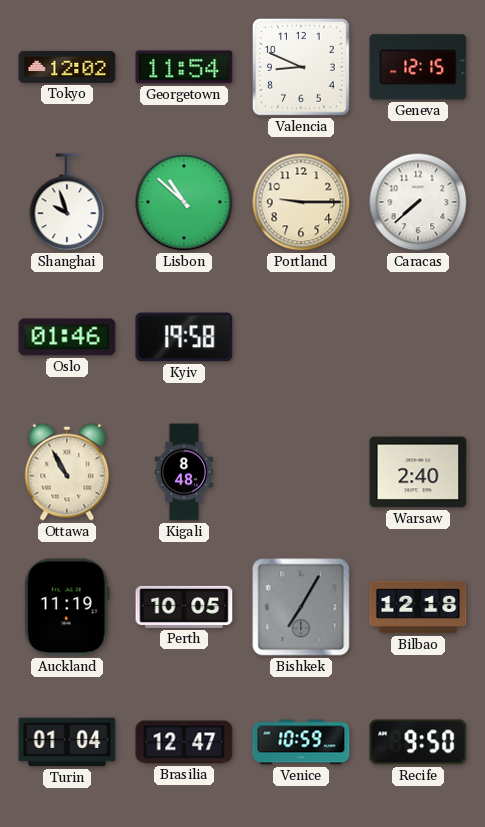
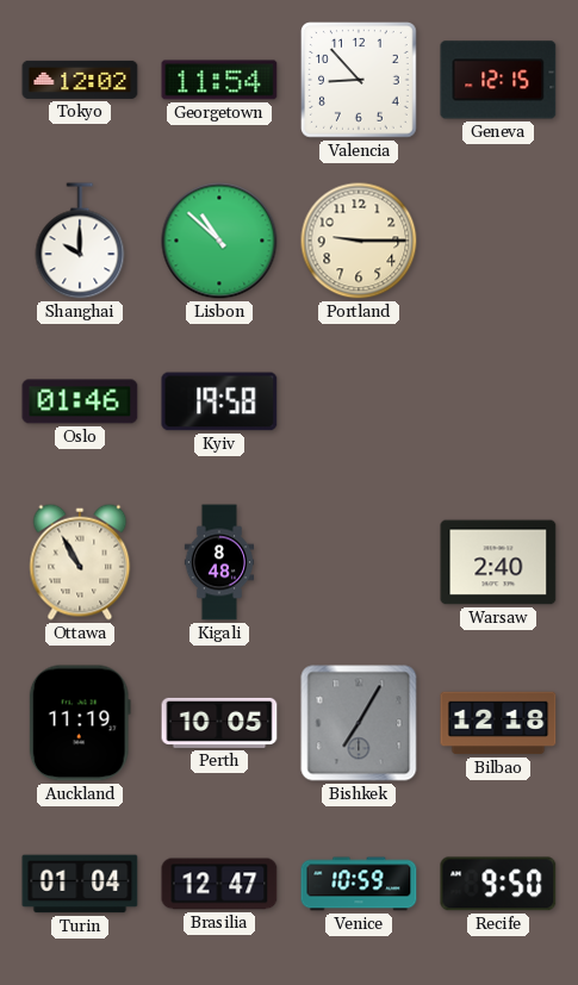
Valencia: 8:49 -> 8:53
Shanghai: 9:57 -> 10:00
Caracas: 7:38 -> none
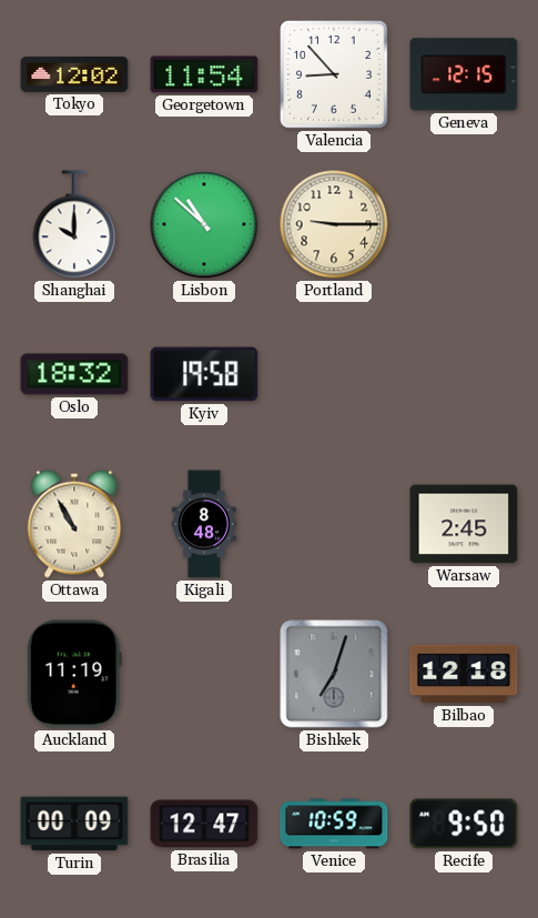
Oslo: 01:46 -> 18:32
Warsaw: 2:40 -> 2:45
Perth: 10:05 -> none
Bishkek: 7:05 -> 7:03
Turin: 01:04 -> 00:09
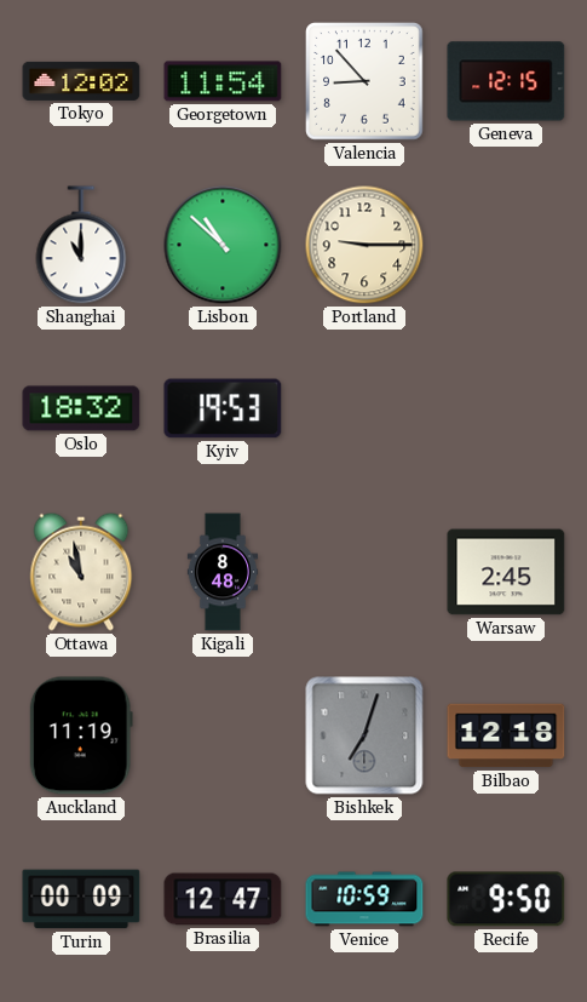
Shanghai: 10:00 -> 11:00
Kyiv: 19:58 -> 19:53
Ottawa: 10:55 -> 10:58
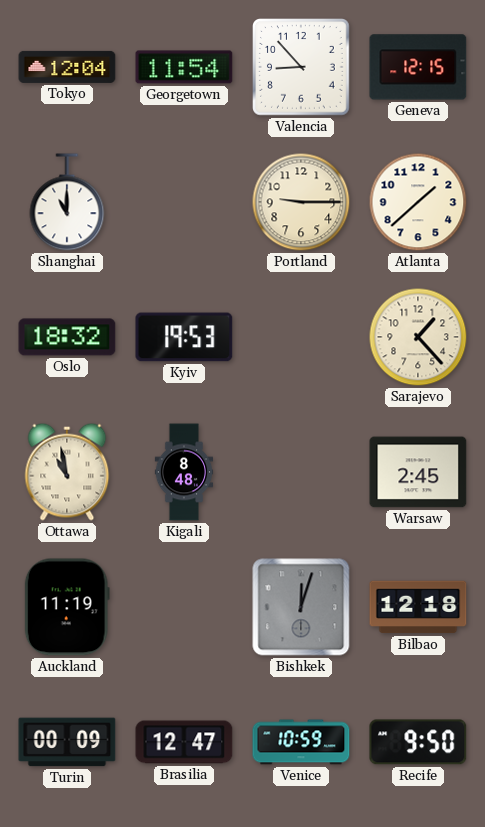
Tokyo: 12:02 -> 12:04
Lisbon: 10:52 -> none
Atlanta: none -> 1:38
Sarajevo: none -> 1:23
Bishkek: 7:03 -> 12:03
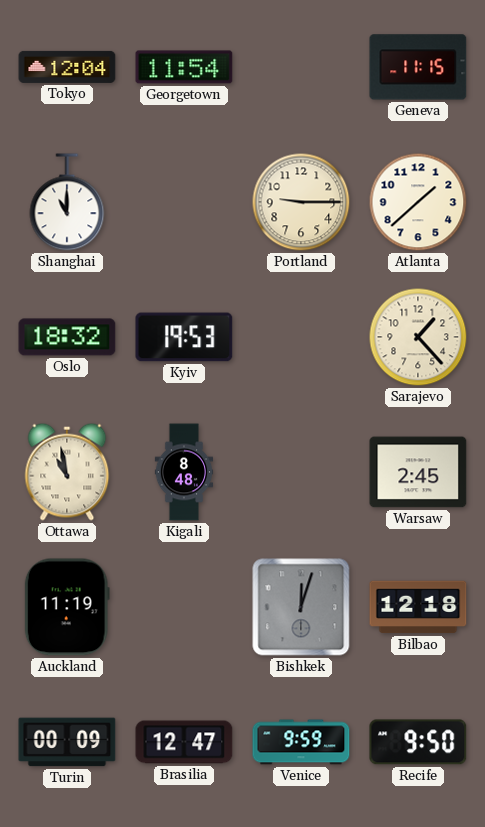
Valencia: 8:53 -> none
Geneva: 12:15 -> 11:15
Venice: 10:59 -> 9:59
